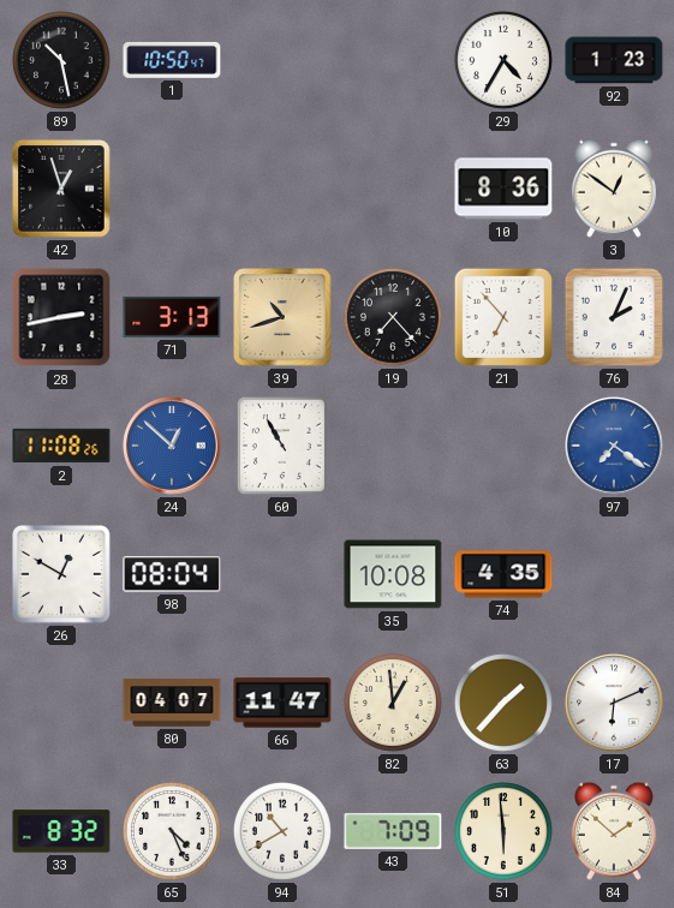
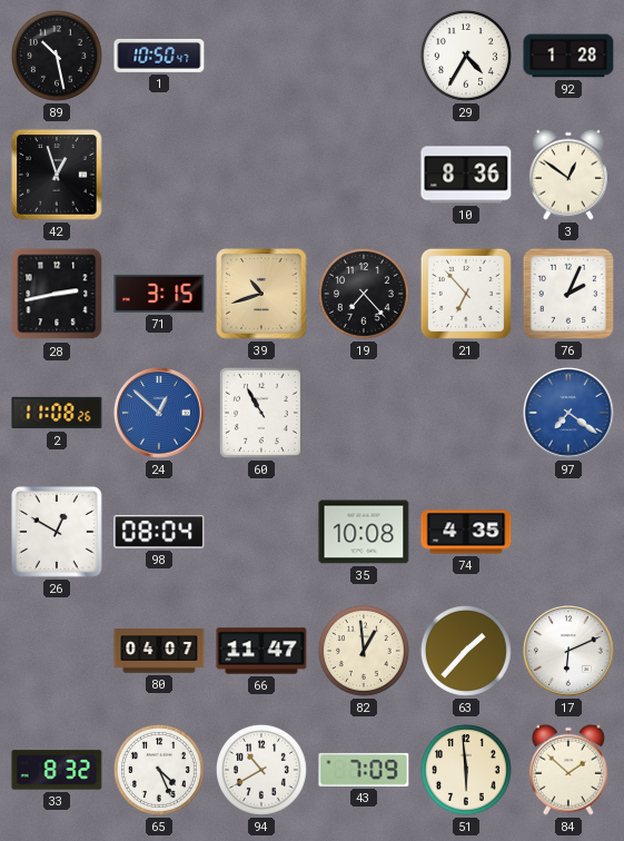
92: 1:23 -> 1:28
71: 3:13 -> 3:15
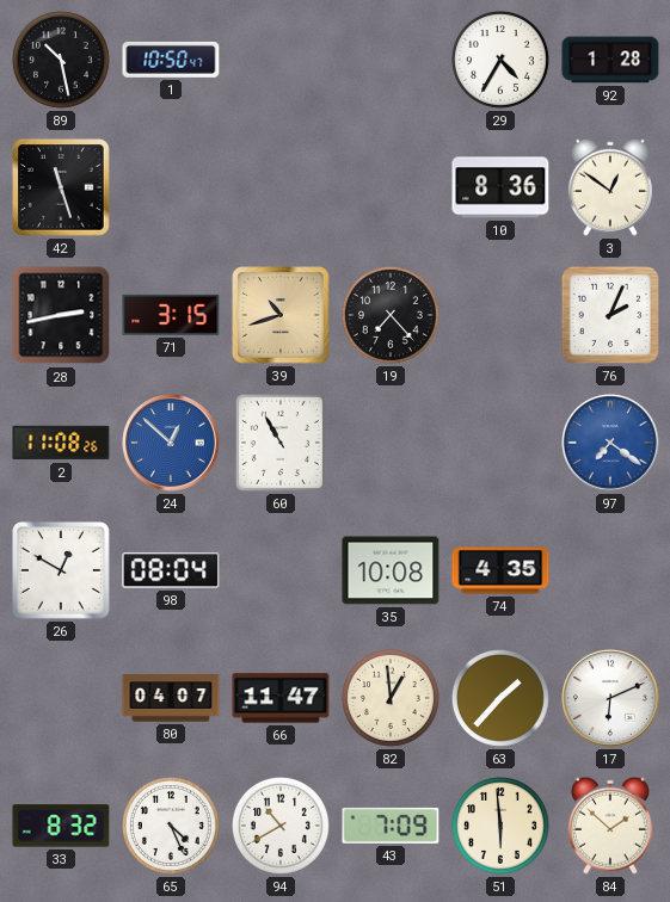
42: 12:57 -> 11:27
21: 6:53 -> none
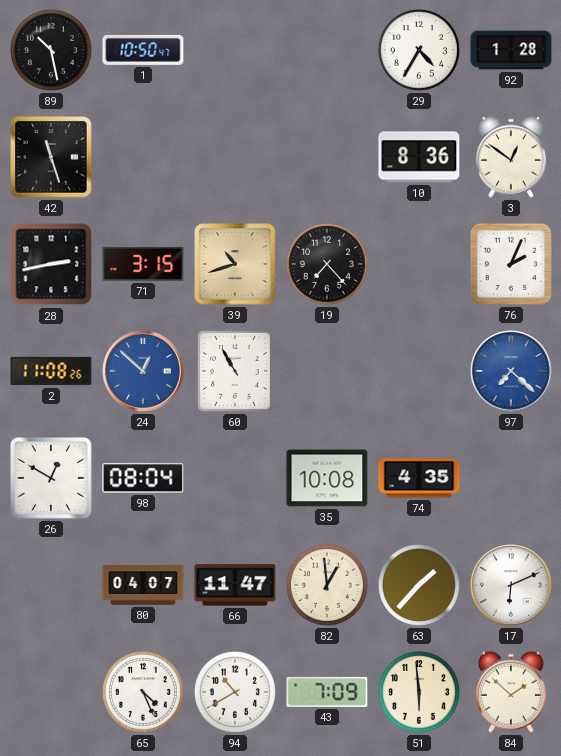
97: 7:21 -> 7:22
33: 8:32 -> none
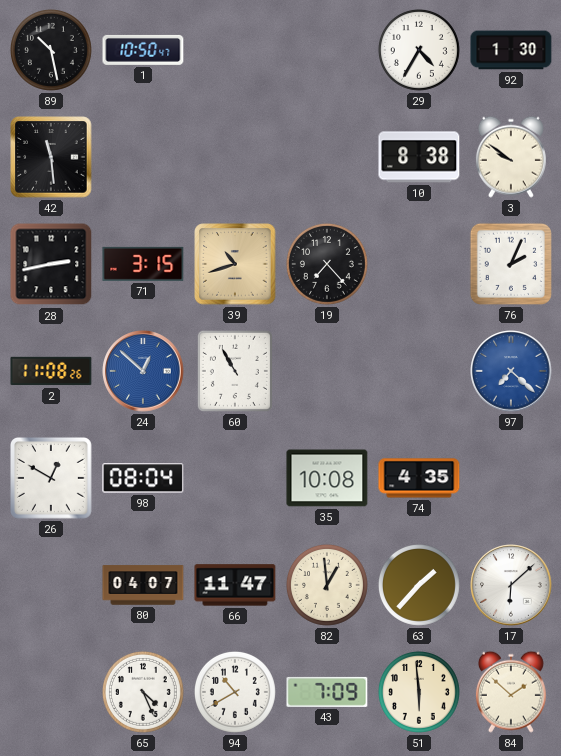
92: 1:28 -> 1:30
42: 11:27 -> 11:29
10: 8:36 -> 8:38
3: 12:51 -> 9:51
17: 6:11 -> 6:08
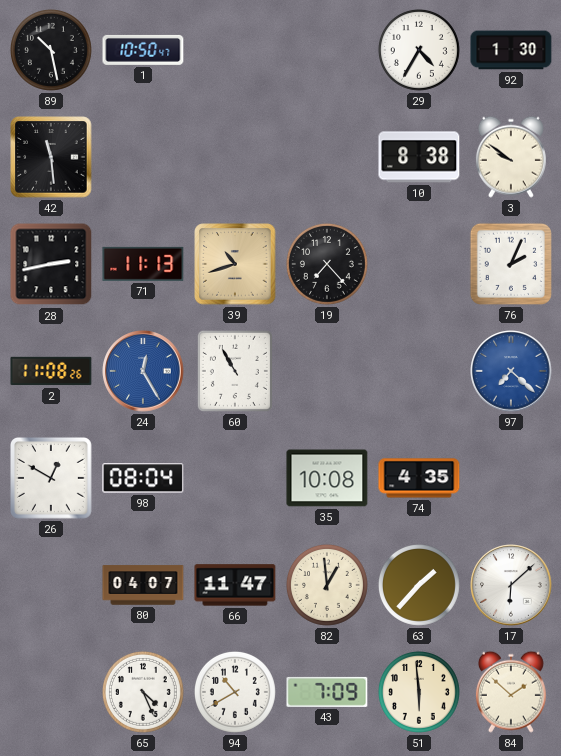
71: 3:15 -> 11:13
24: 12:52 -> 12:25
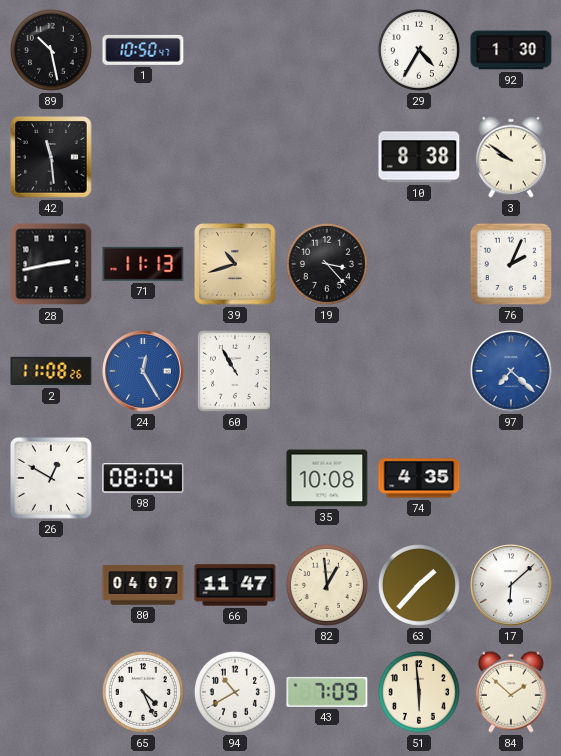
19: 7:23 -> 3:23
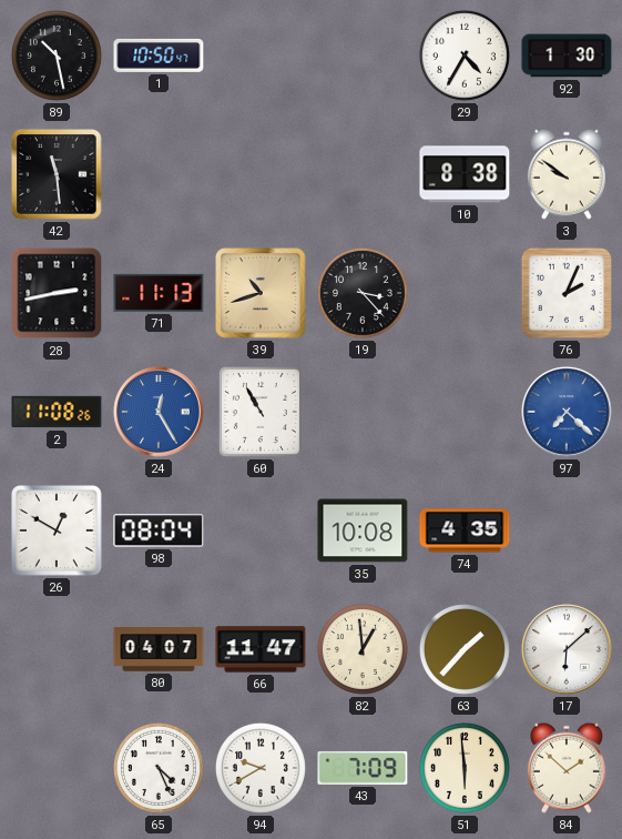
94: 10:40 -> 9:40
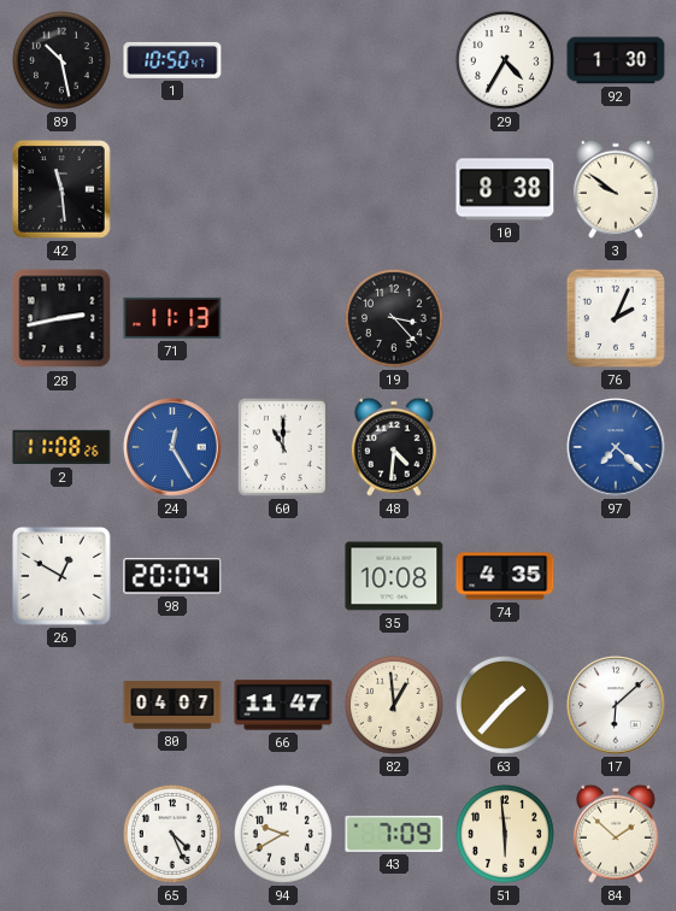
39: 10:42 -> none
60: 10:55 -> 11:00
48: none -> 4:31
98: 08:04 -> 20:04
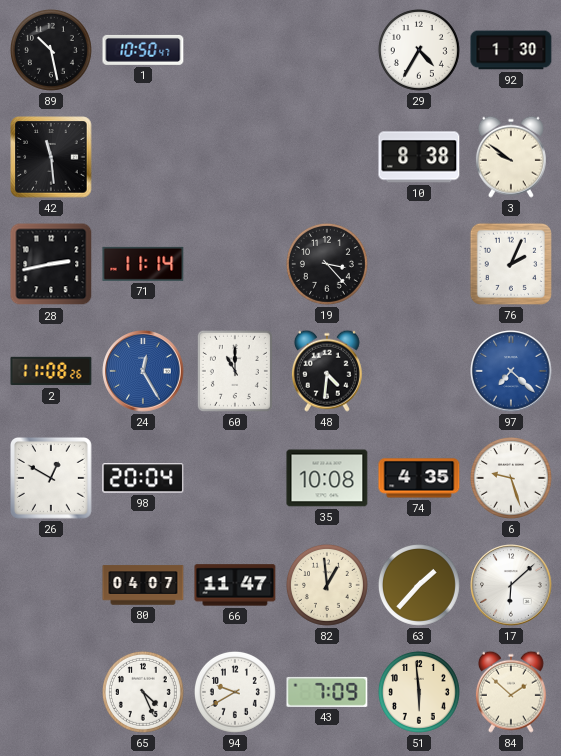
71: 11:13 -> 11:14
6: none -> 9:27
